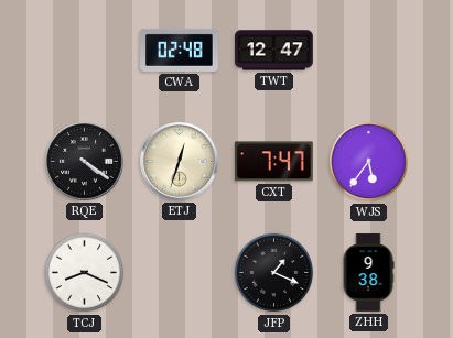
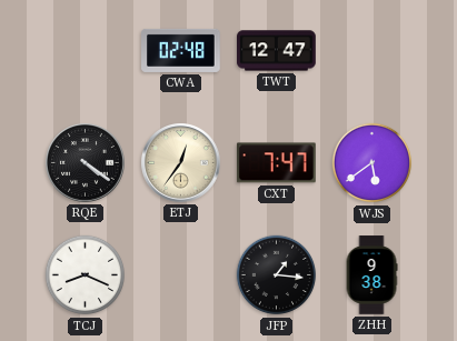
ETJ: 12:33 -> 12:36
WJS: 5:36 -> 5:39
JFP: 1:19 -> 1:16
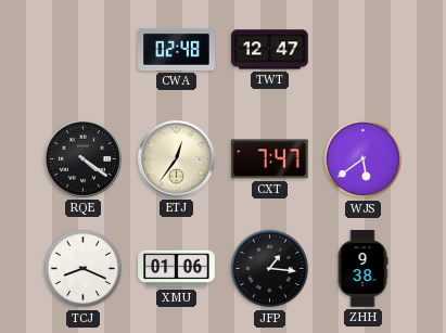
XMU: none -> 01:06
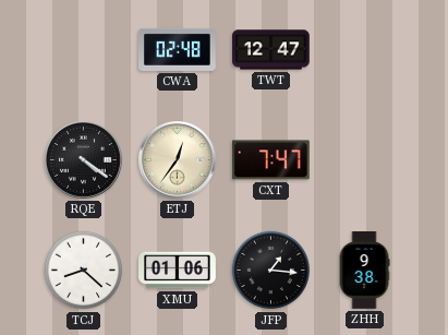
WJS: 5:39 -> none
TCJ: 8:19 -> 8:22
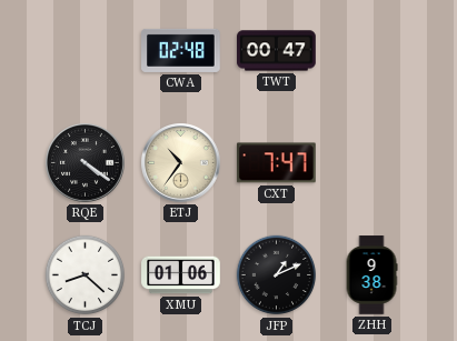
TWT: 12:47 -> 00:47
ETJ: 12:36 -> 10:36
JFP: 1:16 -> 1:11
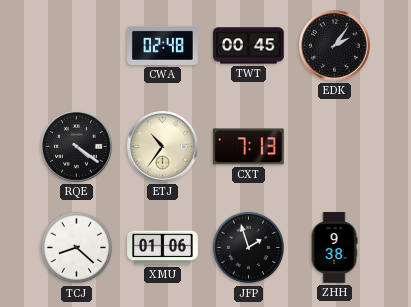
TWT: 00:47 -> 00:45
EDK: none -> 2:06
CXT: 7:47 -> 7:13
JFP: 1:11 -> 1:57
